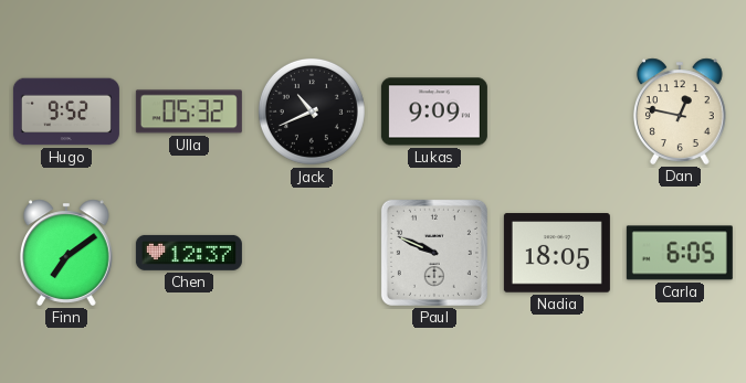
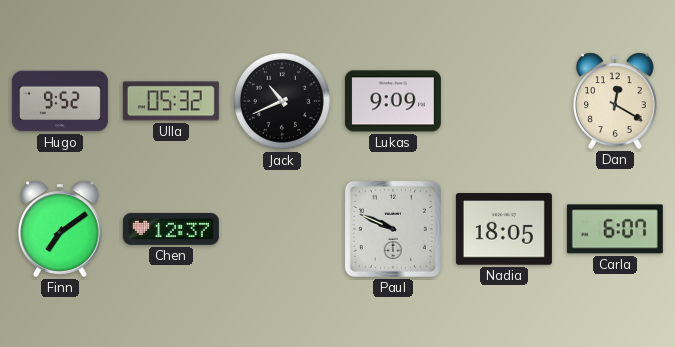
Dan: 12:47 -> 12:20
Carla: 6:05 -> 6:07
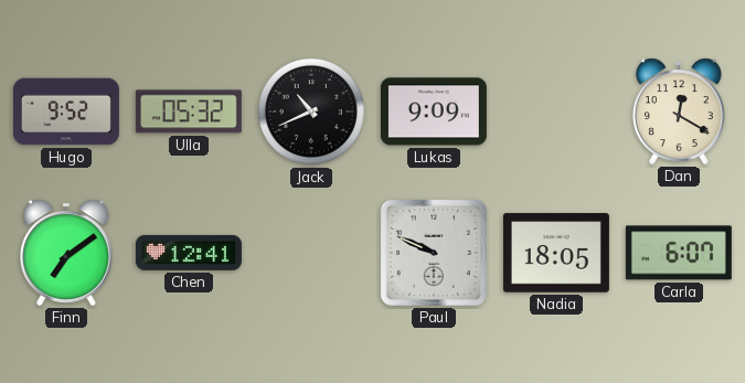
Chen: 12:37 -> 12:41
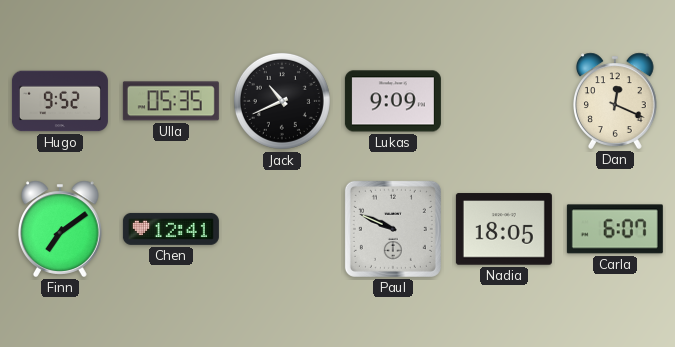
Ulla: 05:32 -> 05:35
Dan: 12:20 -> 12:19
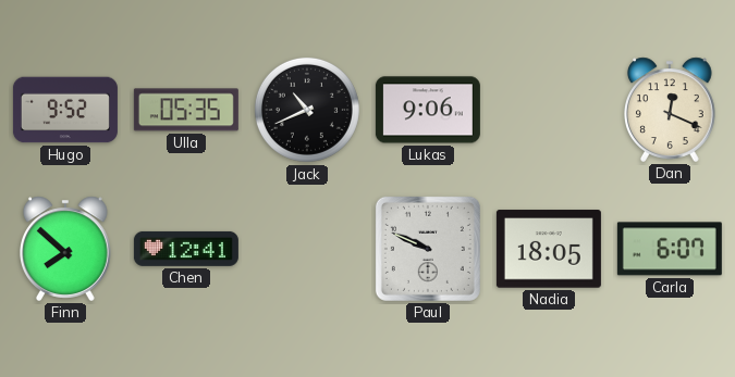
Lukas: 9:09 -> 9:06
Finn: 7:09 -> 7:52
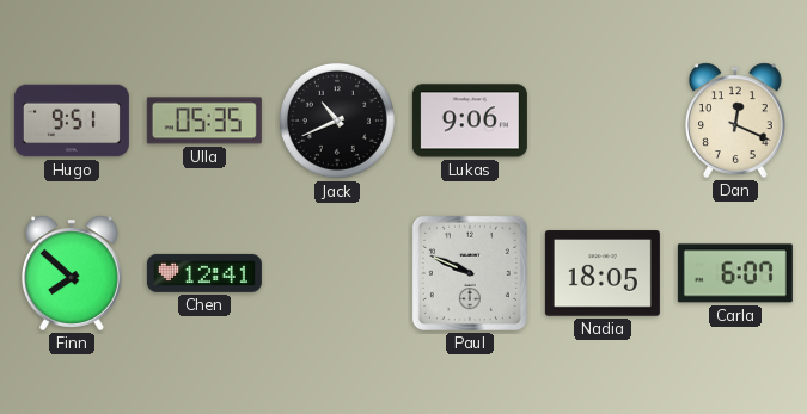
Hugo: 9:52 -> 9:51
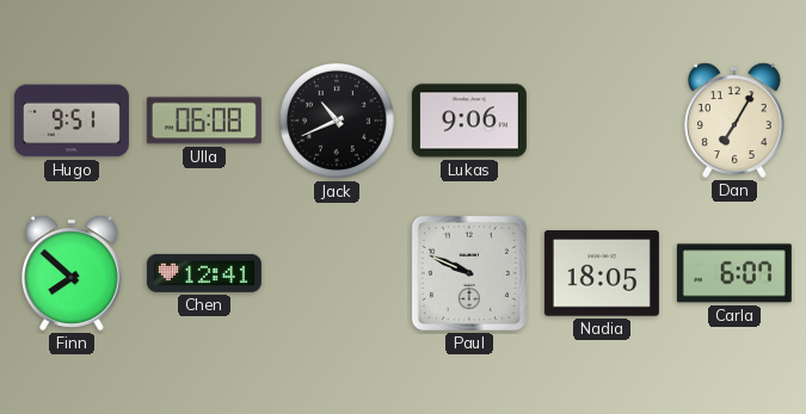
Ulla: 05:35 -> 06:08
Dan: 12:19 -> 7:05
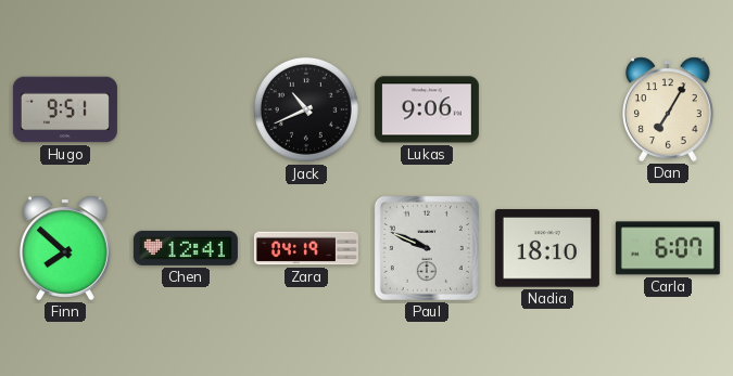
Ulla: 06:08 -> none
Zara: none -> 04:19
Nadia: 18:05 -> 18:10
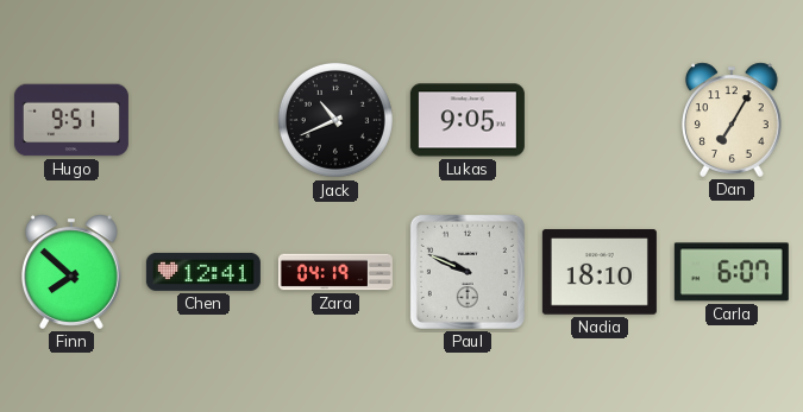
Lukas: 9:06 -> 9:05
